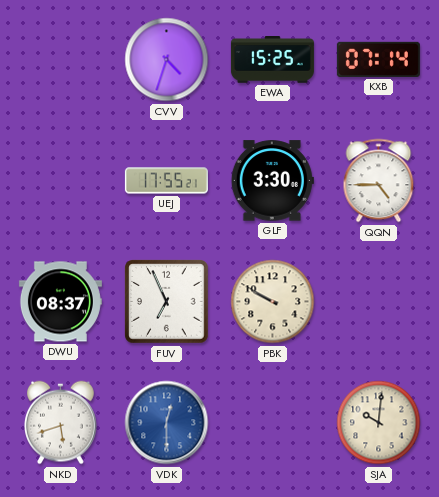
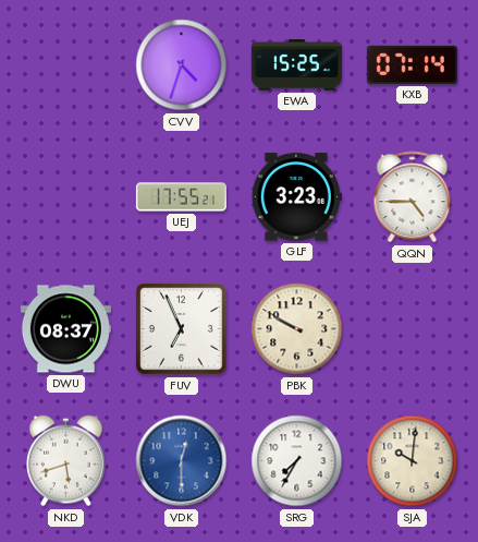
GLF: 3:30 -> 3:23
SRG: none -> 7:35
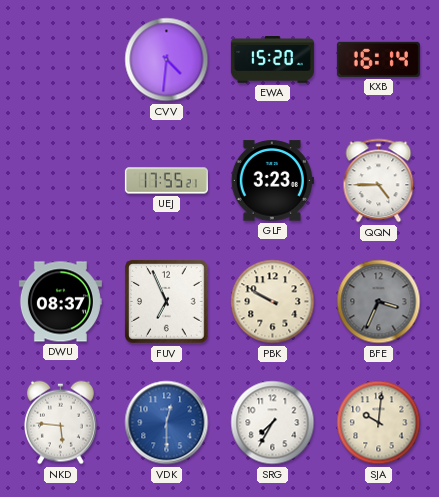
CVV: 4:33 -> 4:31
EWA: 15:25 -> 15:20
KXB: 07:14 -> 16:14
BFE: none -> 3:34
NKD: 5:42 -> 5:46
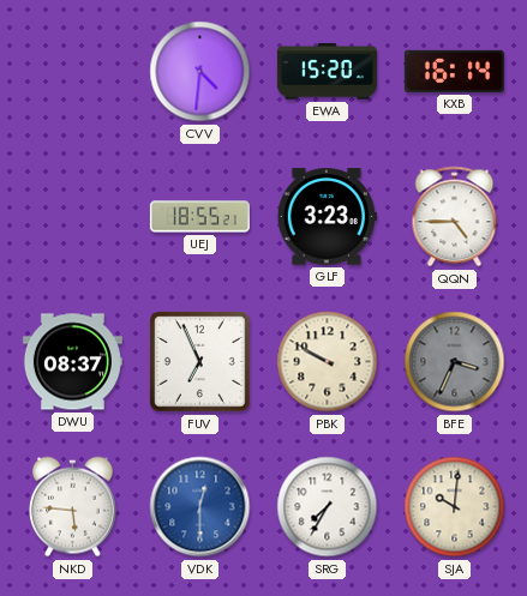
UEJ: 17:55 -> 18:55
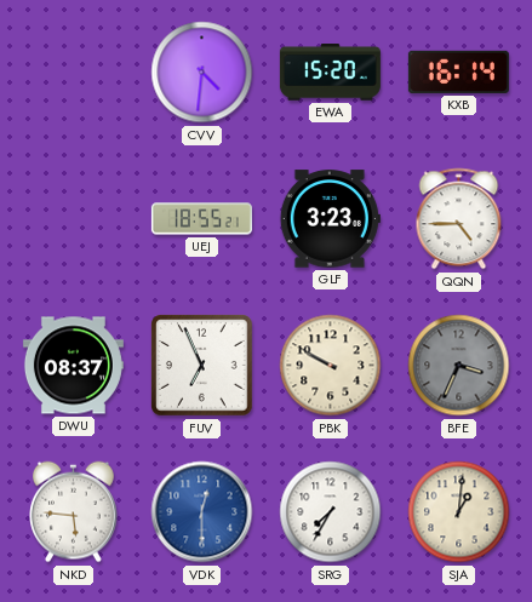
SJA: 10:01 -> 1:01
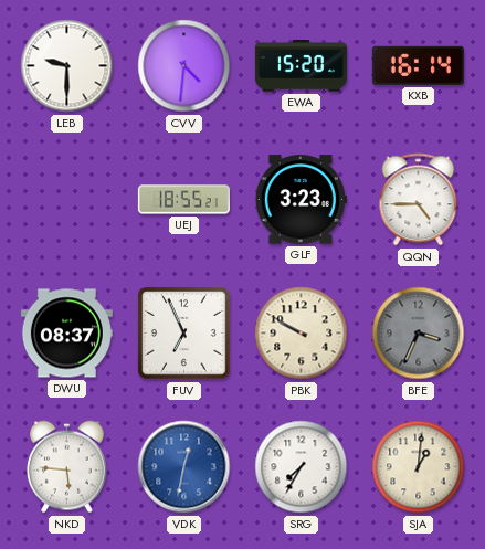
LEB: none -> 9:30
VDK: 12:30 -> 12:32
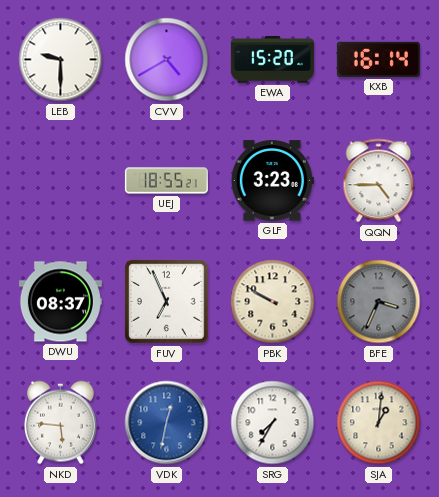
CVV: 4:31 -> 4:40
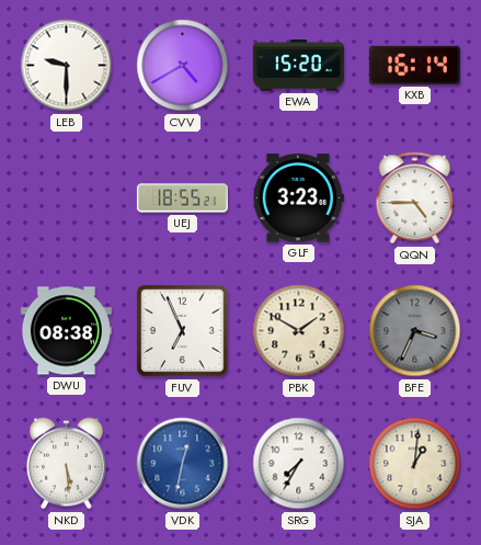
DWU: 08:37 -> 08:38
PBK: 9:50 -> 1:50
NKD: 5:46 -> 5:29
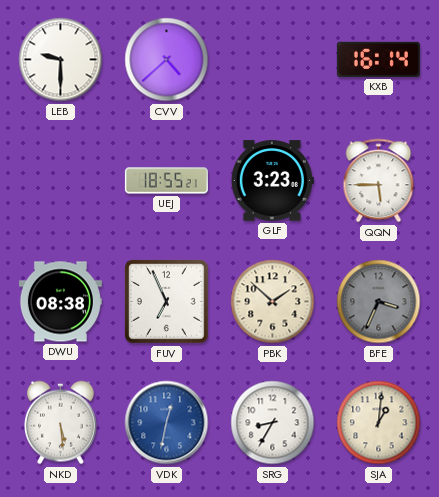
CVV: 4:40 -> 4:38
EWA: 15:20 -> none
QQN: 4:45 -> 5:45
PBK: 1:50 -> 1:52
SRG: 7:35 -> 8:35
